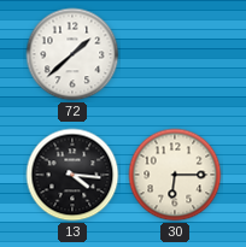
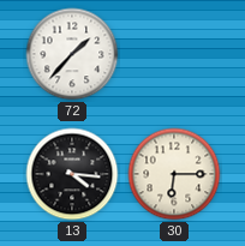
72: 1:38 -> 1:37
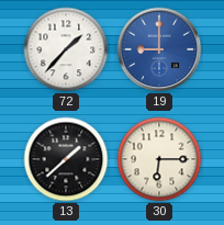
19: none -> 9:00
13: 4:16 -> 1:38
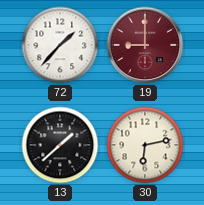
19 dial: blue -> burgundy
30: 6:15 -> 6:13
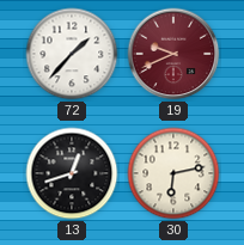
19: 9:00 -> 9:41
13: 1:38 -> 12:42
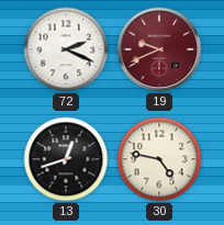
72: 1:37 -> 2:19
30: 6:13 -> 4:47
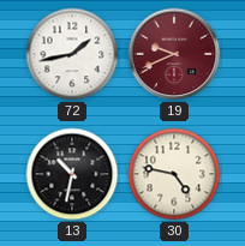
72: 2:19 -> 1:43
13: 12:42 -> 10:32
